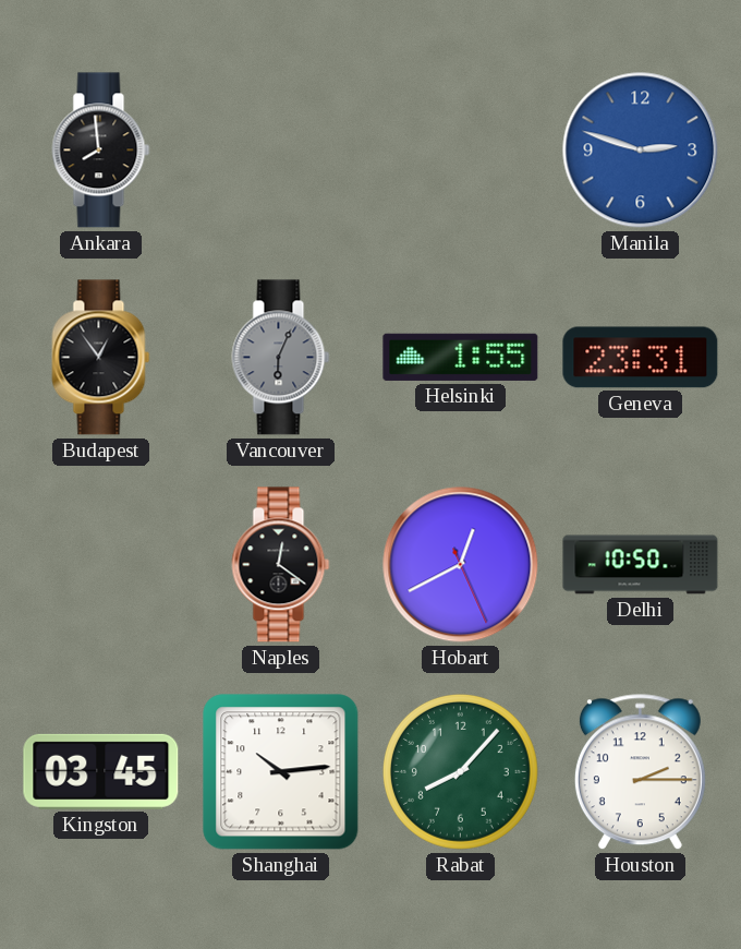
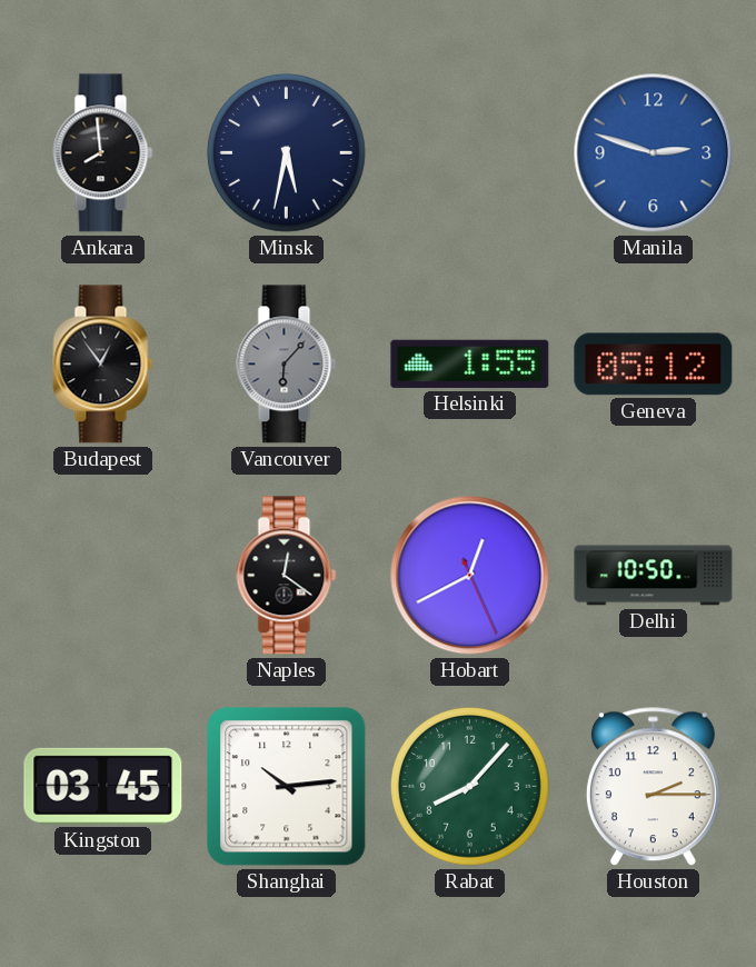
Minsk: none -> 5:32
Vancouver: 6:04 -> 6:07
Geneva: 23:31 -> 05:12
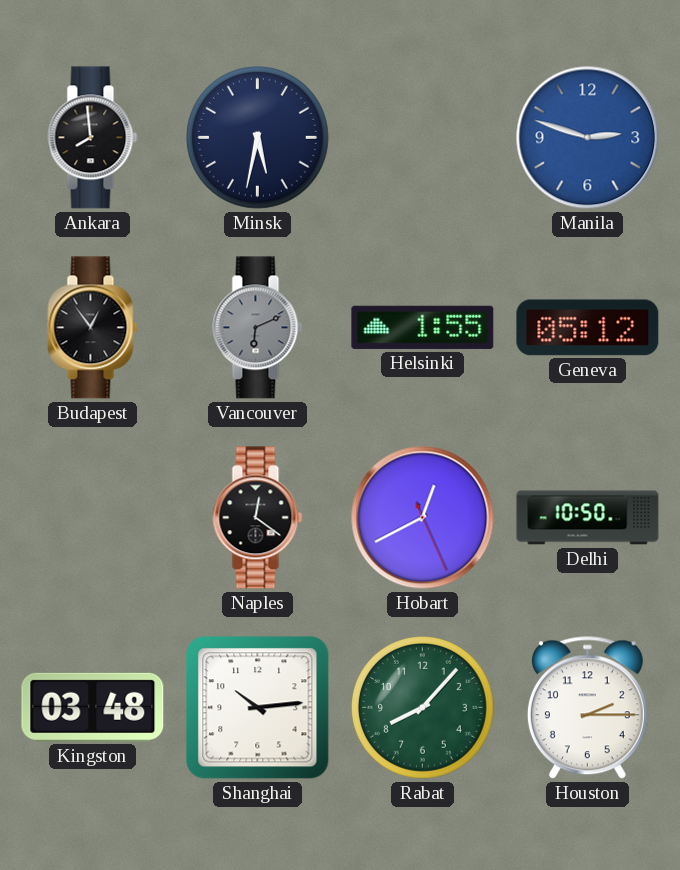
Vancouver: 6:07 -> 6:11
Kingston: 03:45 -> 03:48
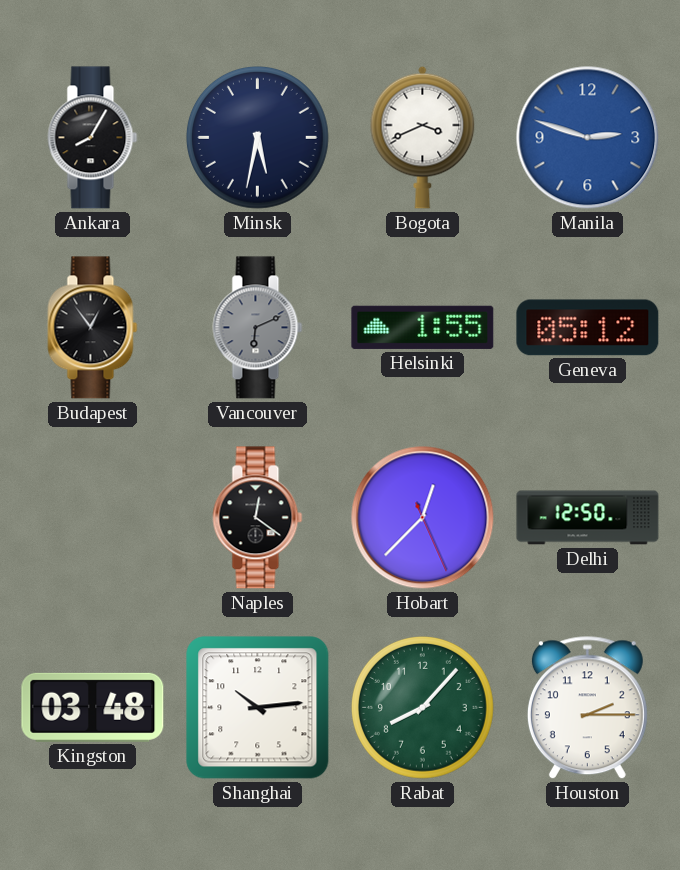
Ankara: 7:59 -> 8:05
Bogota: none -> 3:41
Hobart: 12:40 -> 12:37
Delhi: 10:50 -> 12:50
